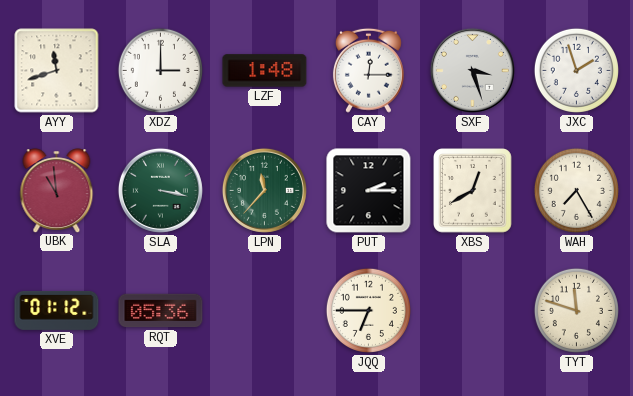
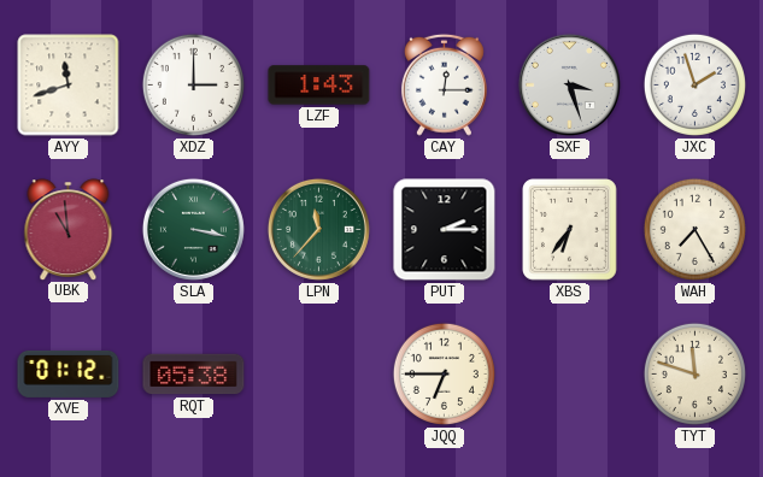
LZF: 1:48 -> 1:43
XBS: 12:40 -> 6:36
RQT: 05:36 -> 05:38
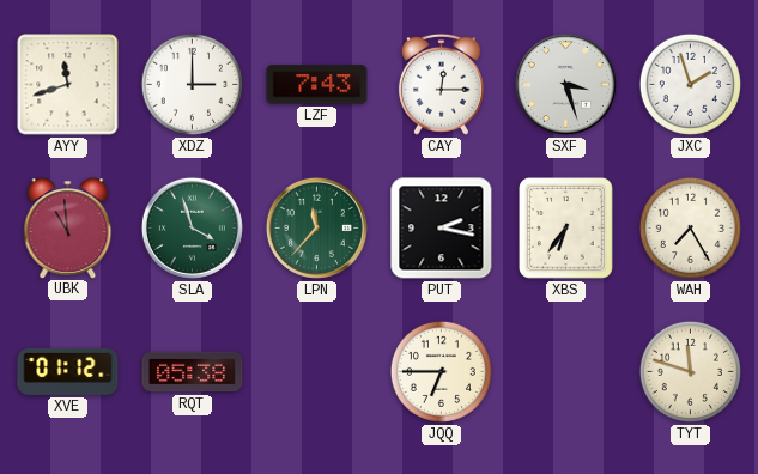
LZF: 1:43 -> 7:43
SLA: 3:17 -> 3:57
PUT: 2:15 -> 2:17
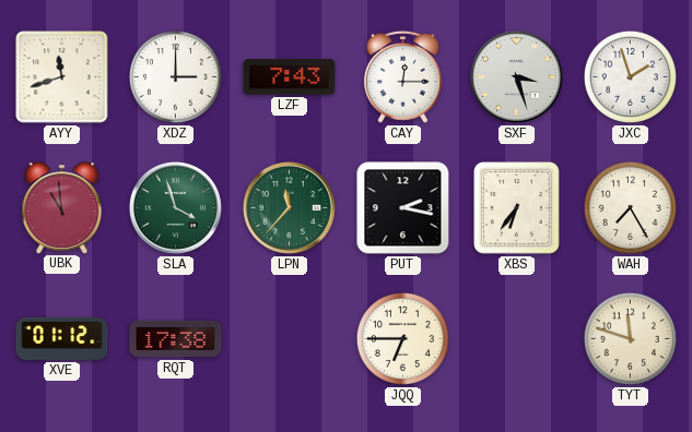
RQT: 05:38 -> 17:38
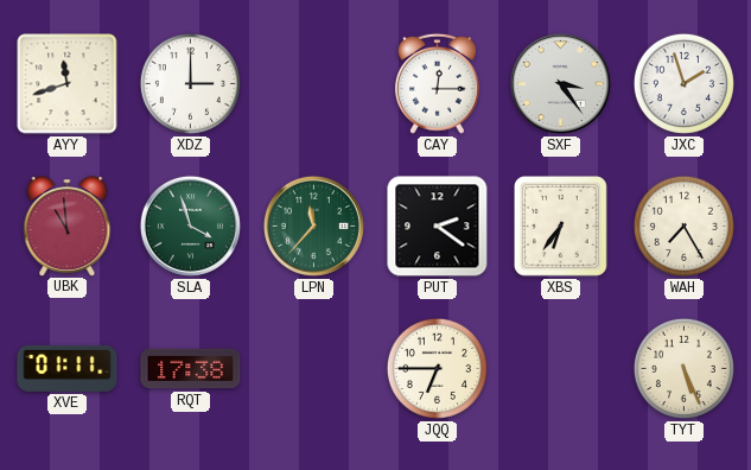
LZF: 7:43 -> none
SXF: 3:27 -> 3:24
PUT: 2:17 -> 2:21
XVE: 01:12 -> 01:11
TYT: 11:48 -> 5:26
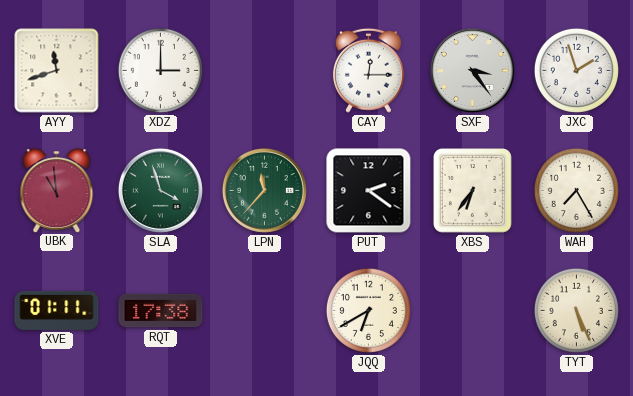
JQQ: 6:45 -> 6:40
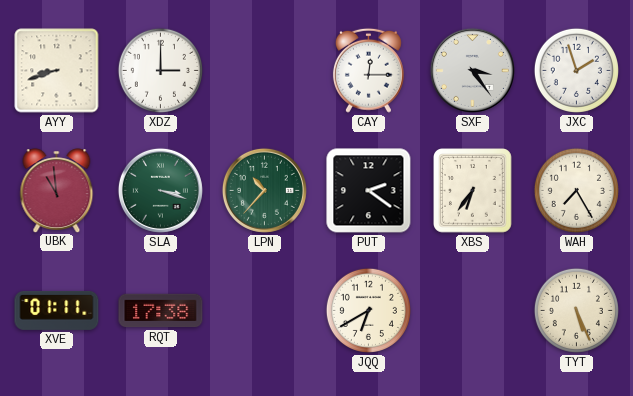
AYY: 11:42 -> 8:42
SLA: 3:57 -> 3:18
LPN: 11:37 -> 10:37
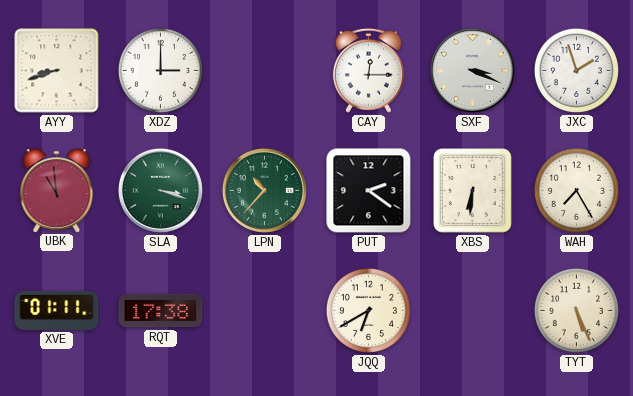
SXF: 3:24 -> 3:19
XBS: 6:36 -> 6:31
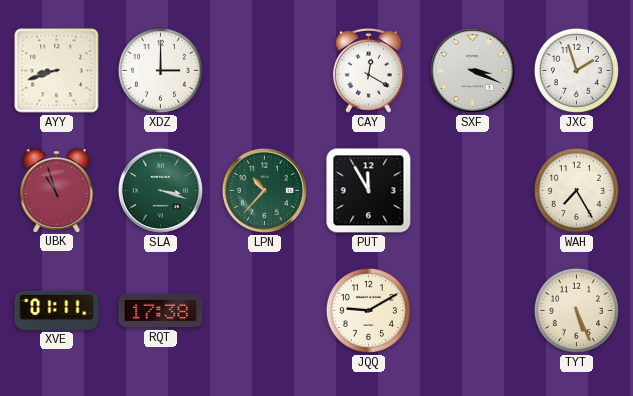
CAY: 12:15 -> 12:20
UBK: 10:59 -> 10:57
PUT: 2:21 -> 11:55
XBS: 6:31 -> none
JQQ: 6:40 -> 9:10
